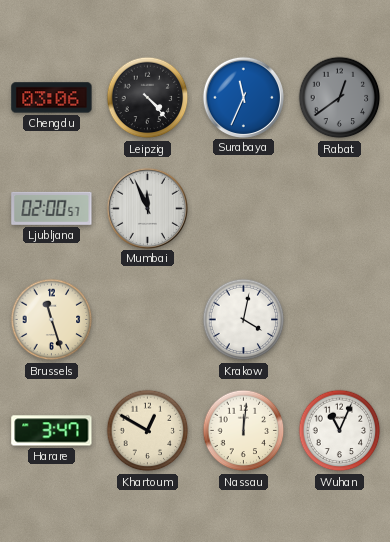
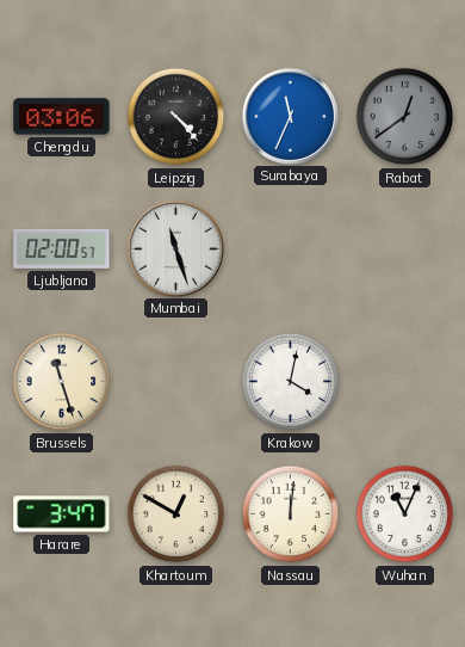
Mumbai: 11:56 -> 11:27
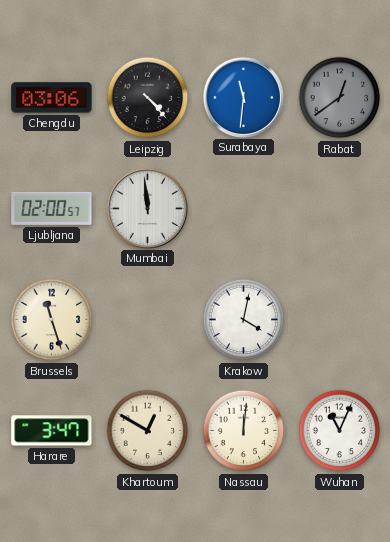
Surabaya: 11:34 -> 11:31
Mumbai: 11:27 -> 11:59
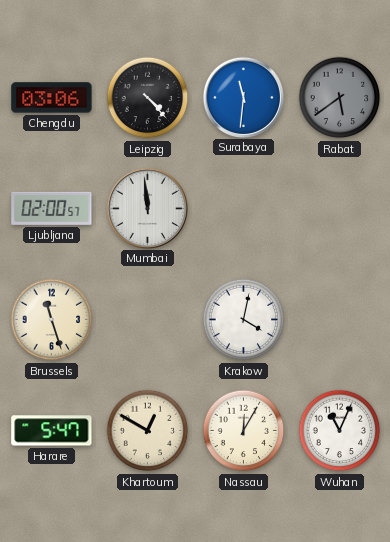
Rabat: 12:39 -> 5:39
Harare: 3:47 -> 5:47
Nassau: 12:01 -> 12:05
